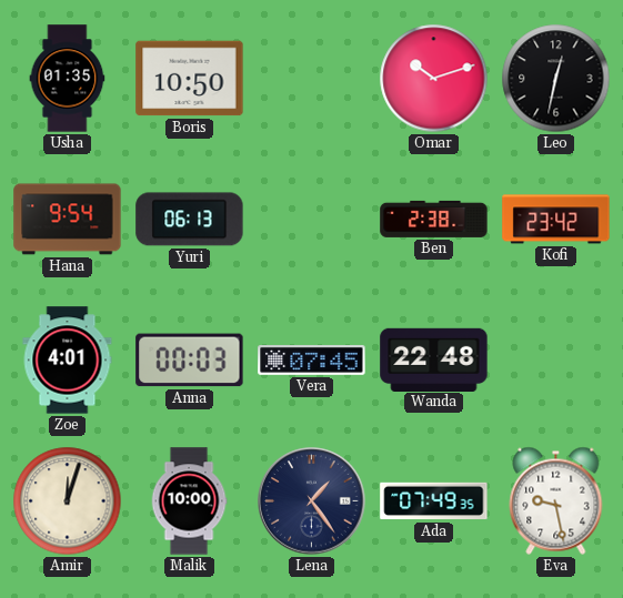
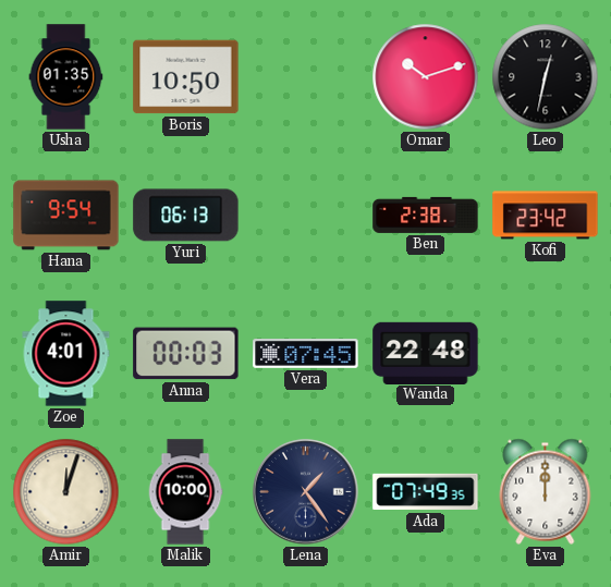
Eva: 9:28 -> 12:00
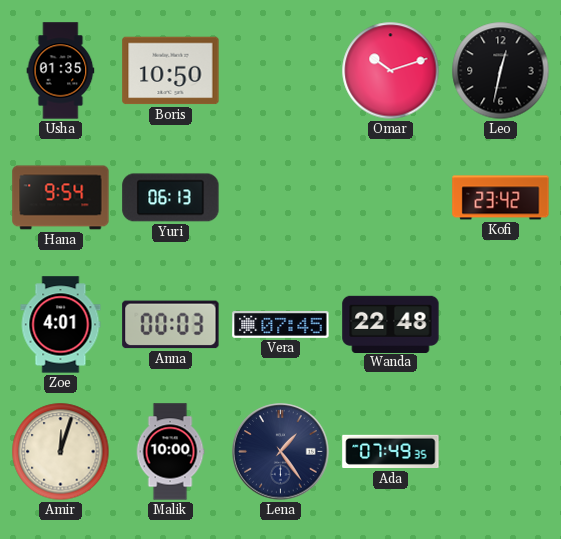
Ben: 2:38 -> none
Eva: 12:00 -> none
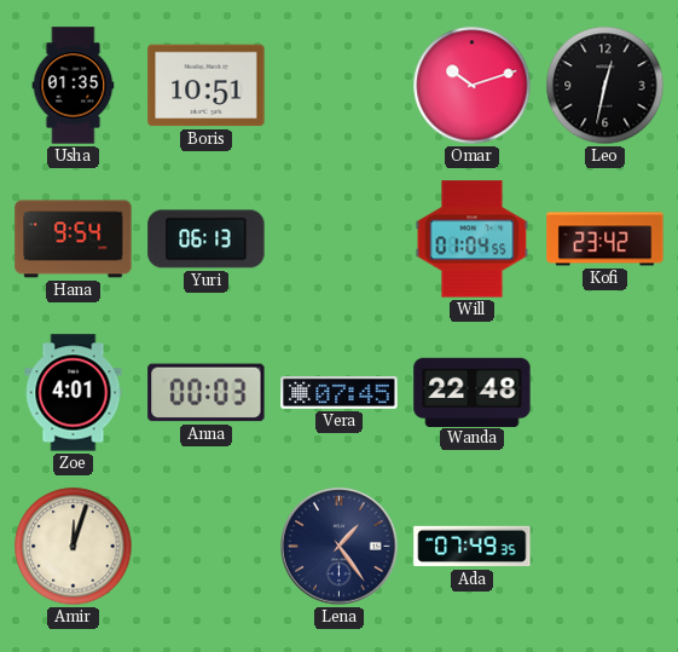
Boris: 10:50 -> 10:51
Will: none -> 01:04
Malik: 10:00 -> none
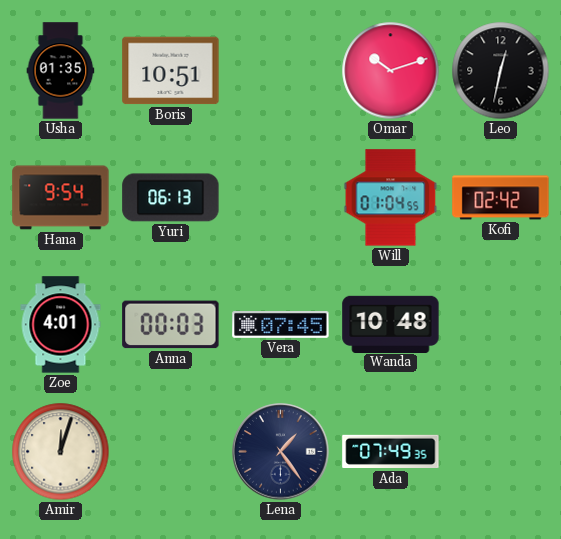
Kofi: 23:42 -> 02:42
Wanda: 22:48 -> 10:48
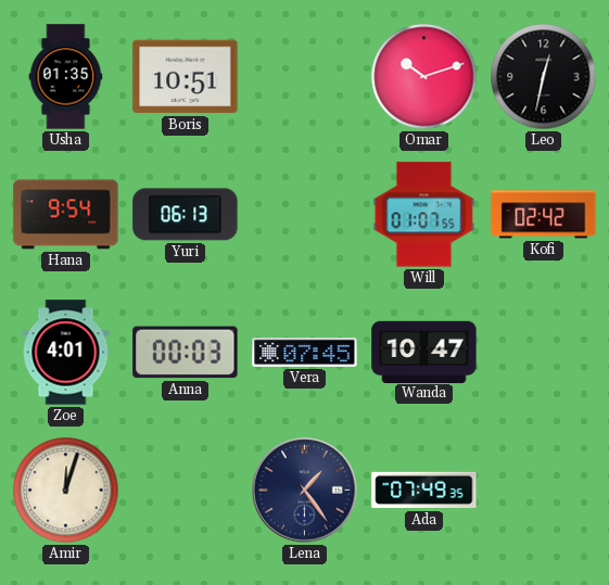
Will: 01:04 -> 01:07
Wanda: 10:48 -> 10:47
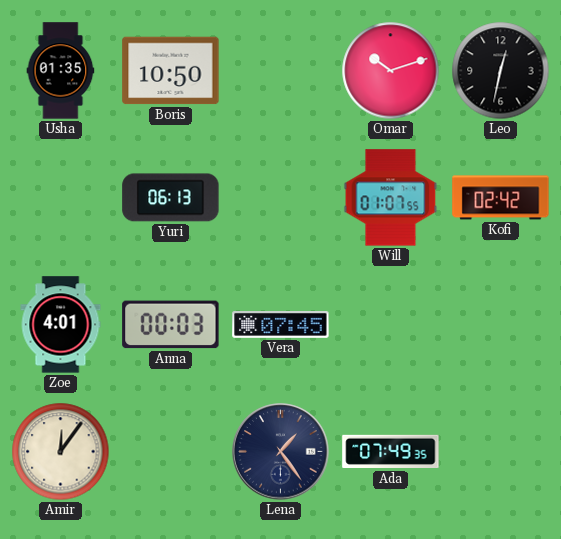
Boris: 10:51 -> 10:50
Hana: 9:54 -> none
Wanda: 10:47 -> none
Amir: 12:03 -> 12:06
